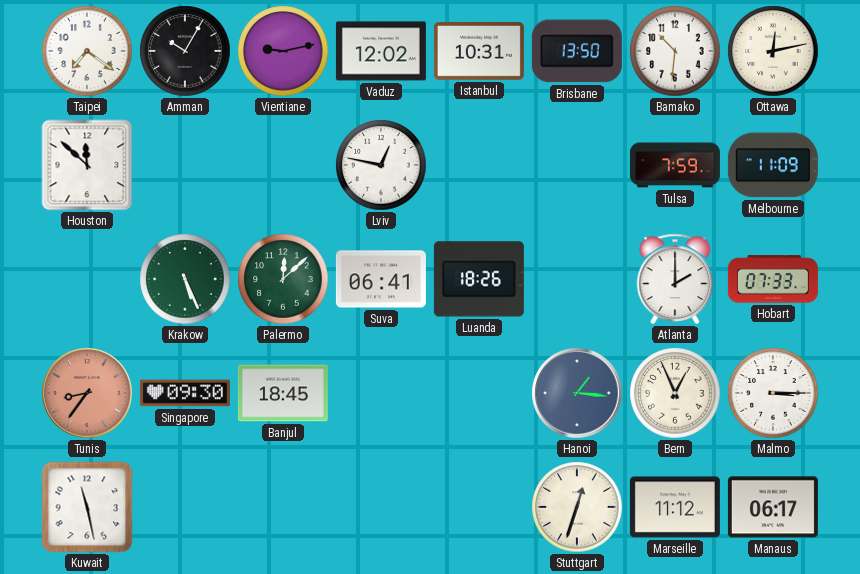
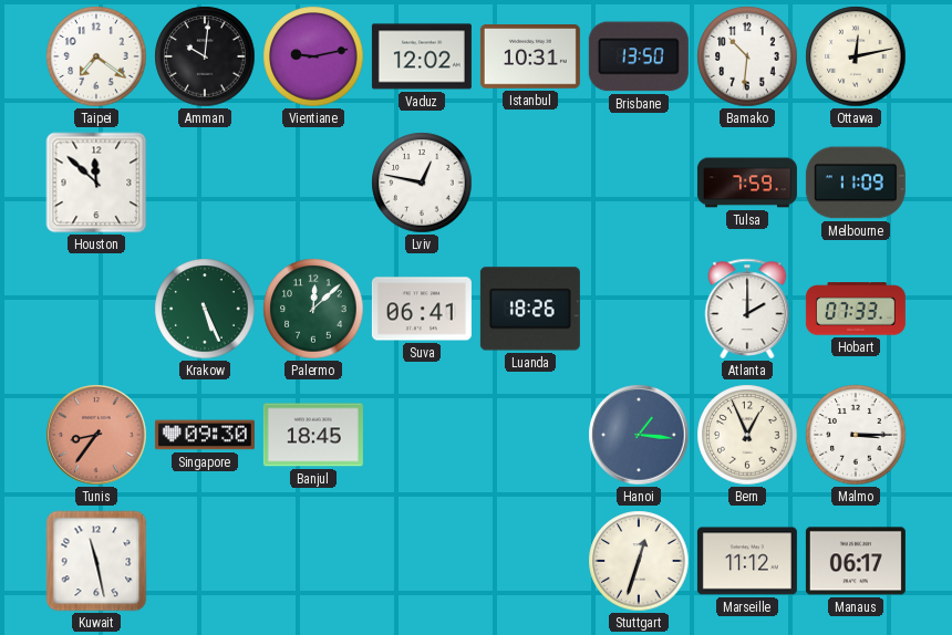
Amman: 10:05 -> 10:01
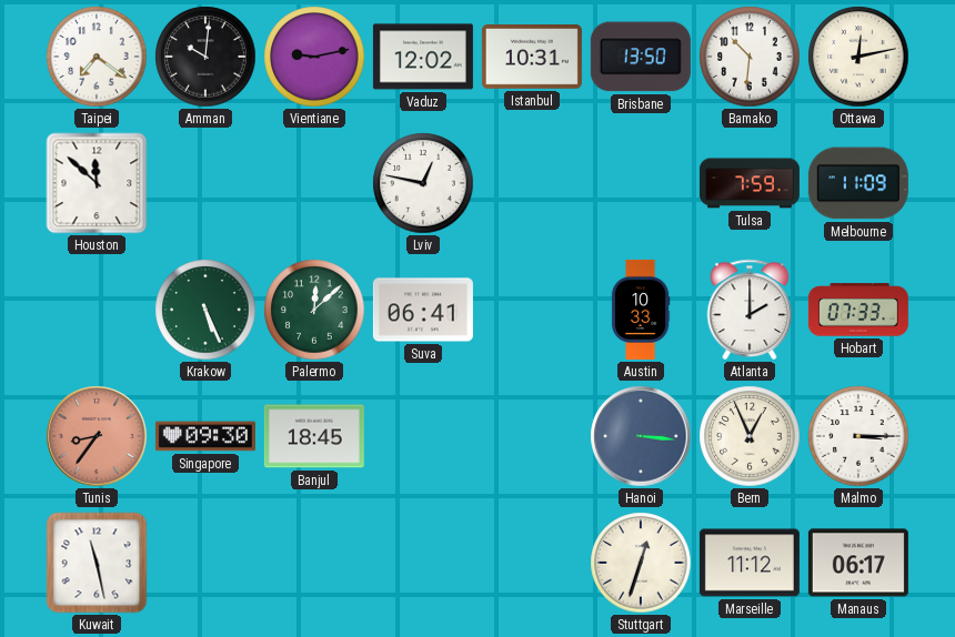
Luanda: 18:26 -> none
Austin: none -> 10:33
Hanoi: 1:16 -> 3:16
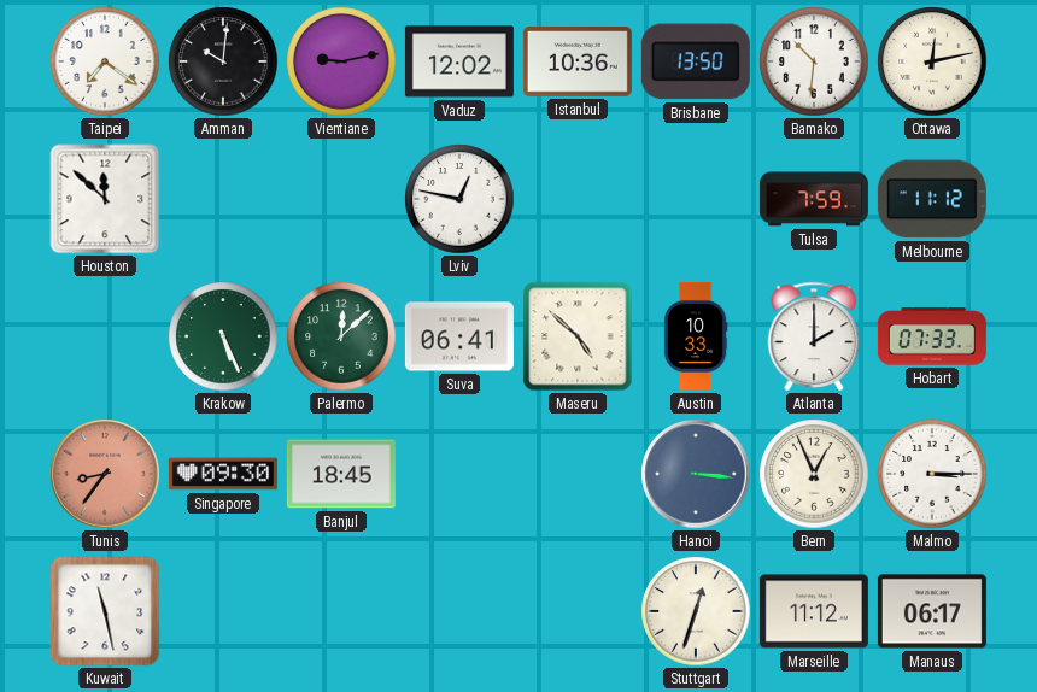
Istanbul: 10:31 -> 10:36
Melbourne: 11:09 -> 11:12
Maseru: none -> 4:52
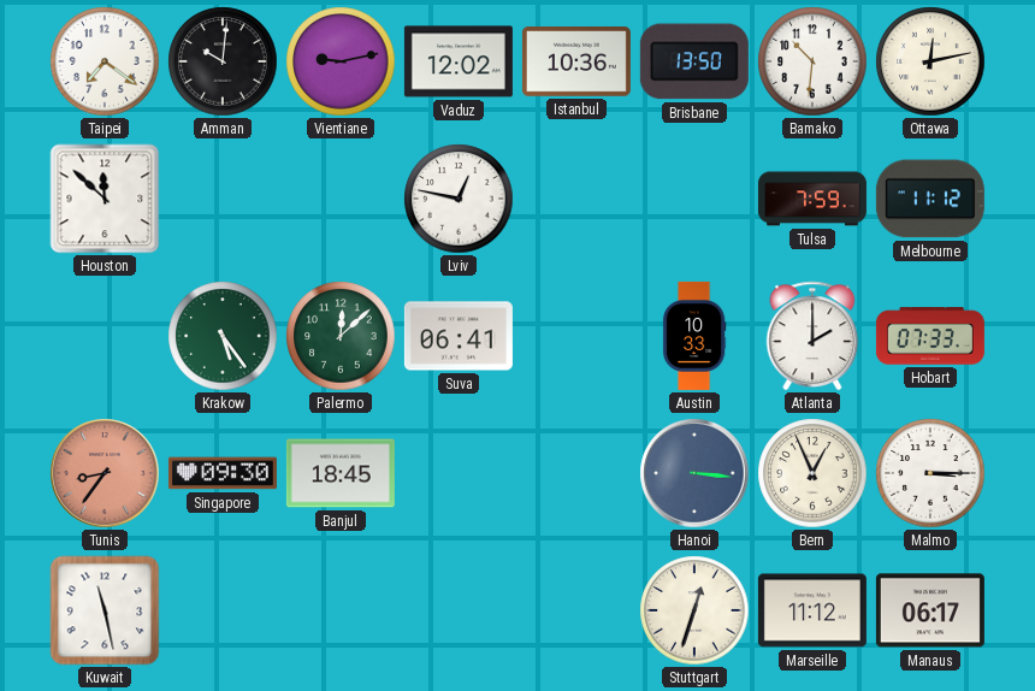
Krakow: 5:26 -> 5:24
Maseru: 4:52 -> none
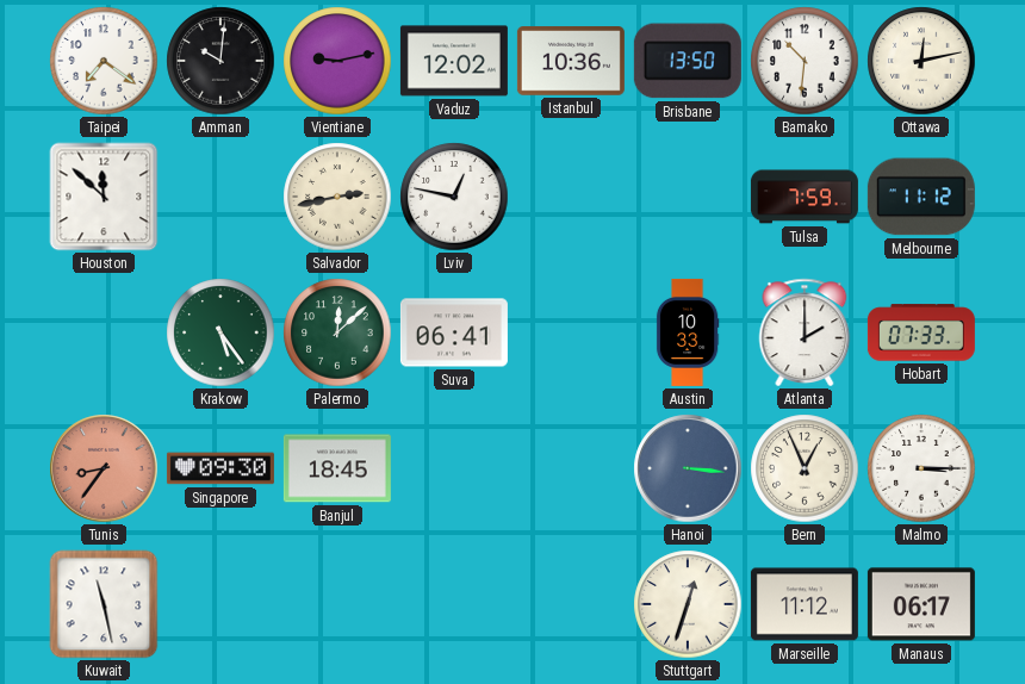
Salvador: none -> 2:43
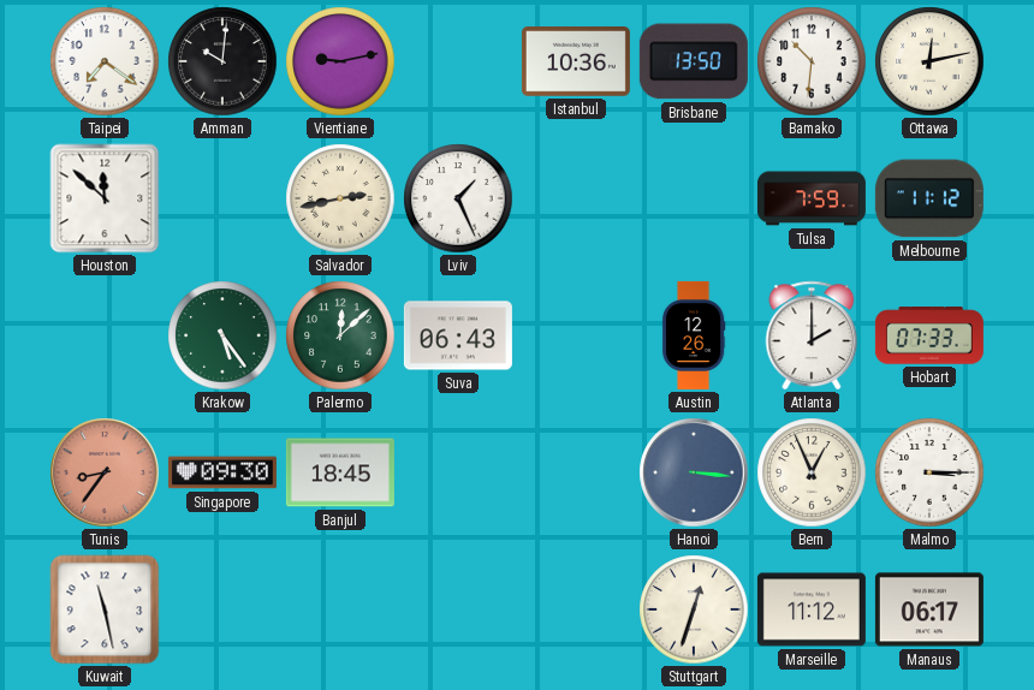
Vaduz: 12:02 -> none
Lviv: 12:47 -> 1:26
Suva: 06:41 -> 06:43
Austin: 10:33 -> 12:26
